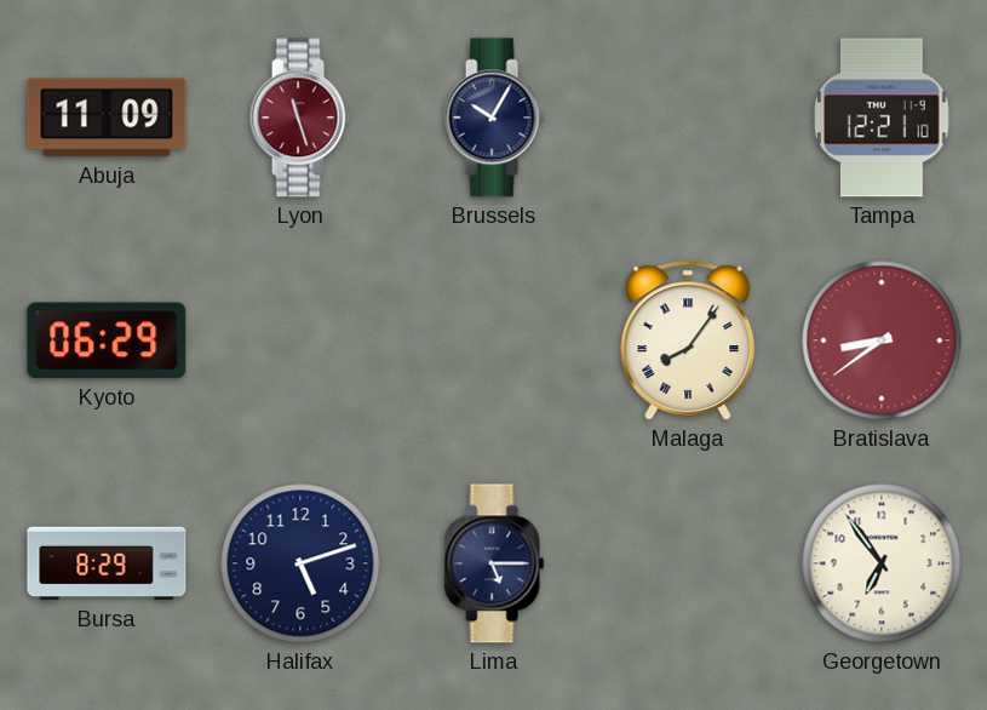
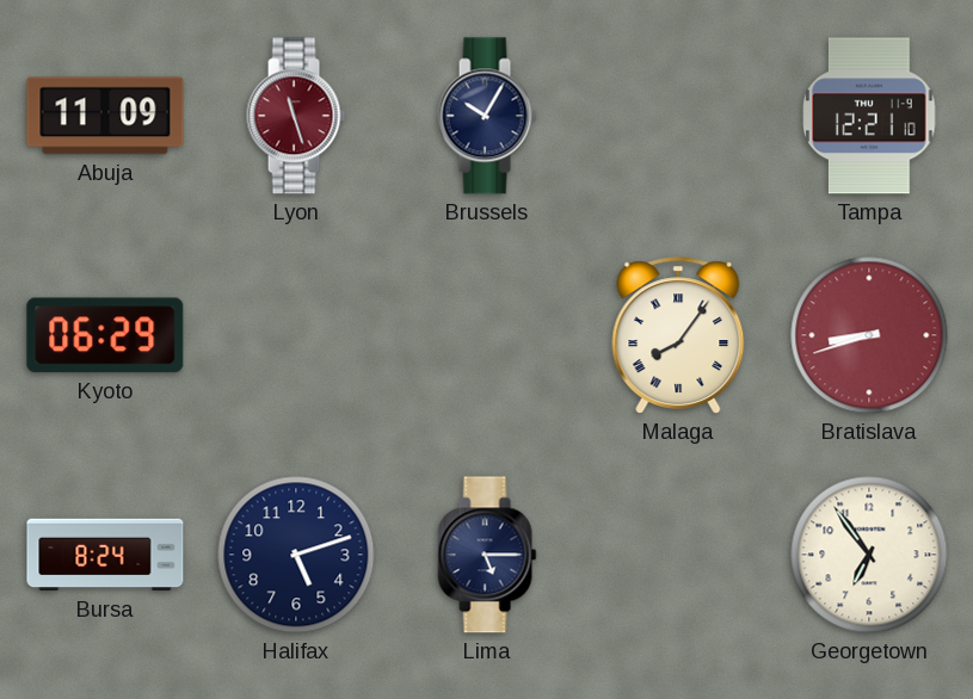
Bratislava: 8:39 -> 8:42
Bursa: 8:29 -> 8:24
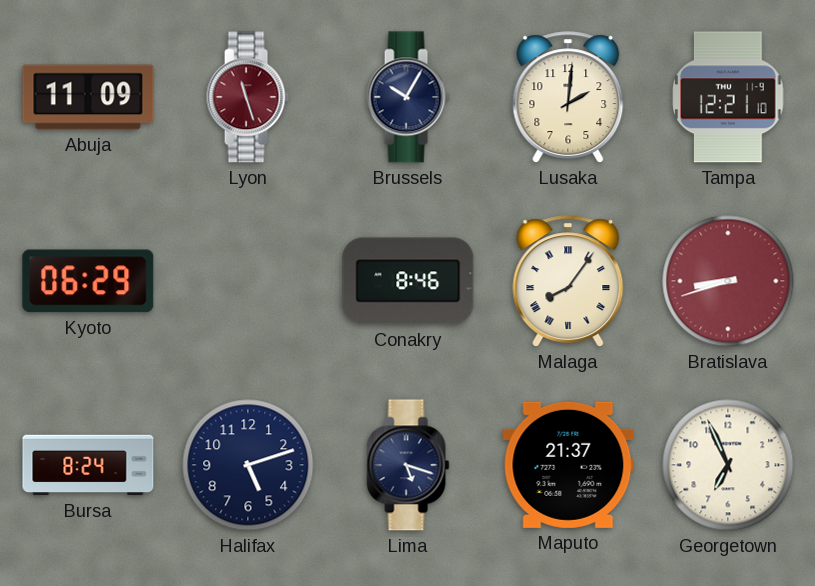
Lusaka: none -> 2:01
Conakry: none -> 8:46
Lima: 5:15 -> 5:18
Maputo: none -> 21:37
Georgetown: 6:54 -> 6:56
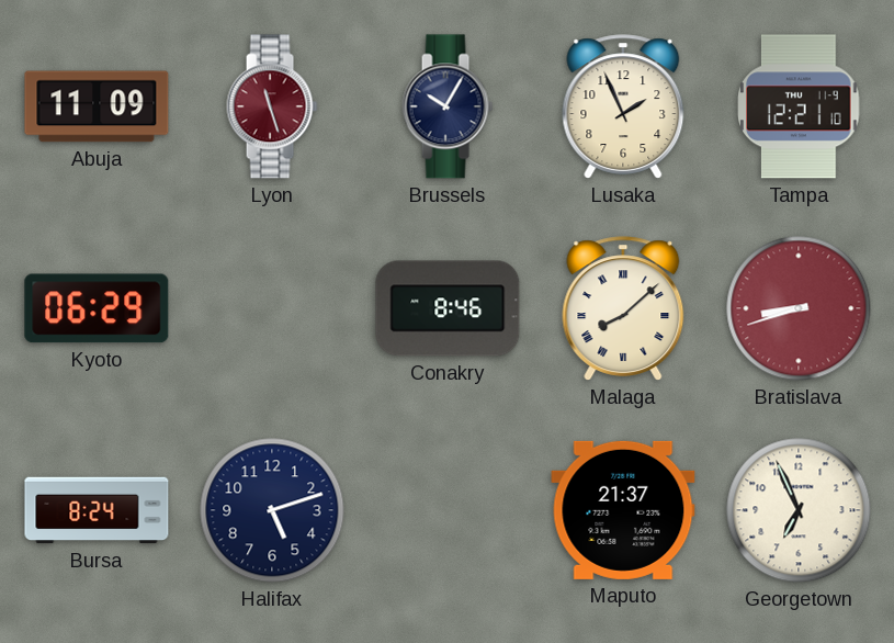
Lusaka: 2:01 -> 1:56
Malaga: 8:06 -> 8:08
Lima: 5:18 -> none
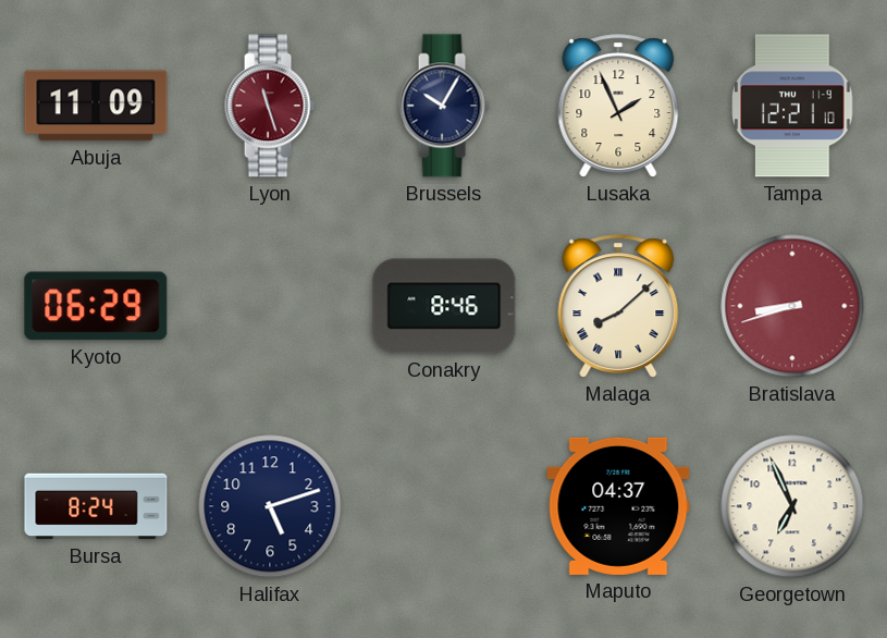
Maputo: 21:37 -> 04:37
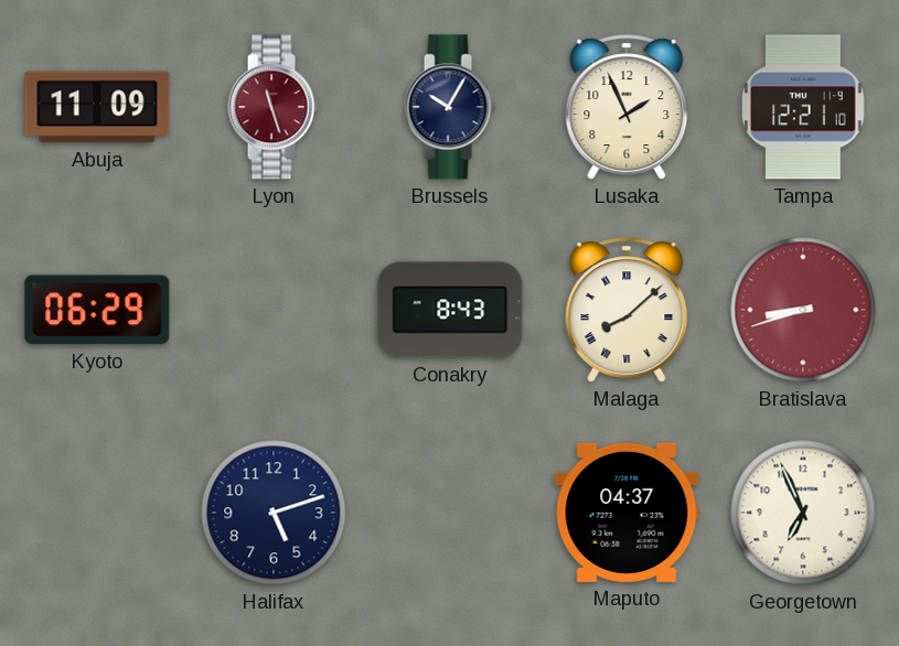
Conakry: 8:46 -> 8:43
Bursa: 8:24 -> none
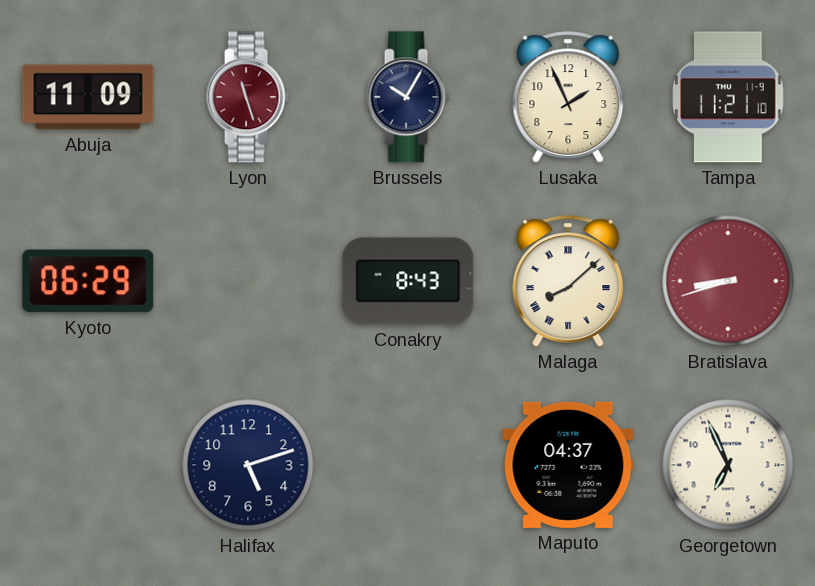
Tampa: 12:21 -> 11:21
